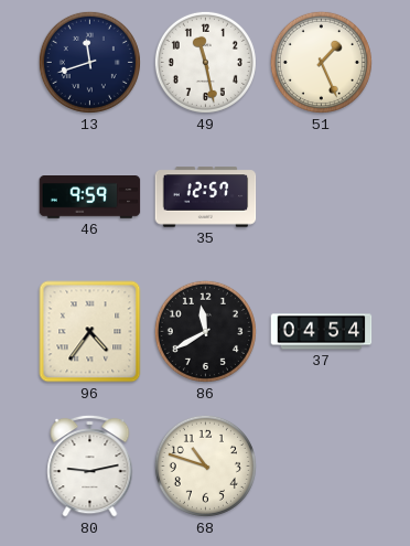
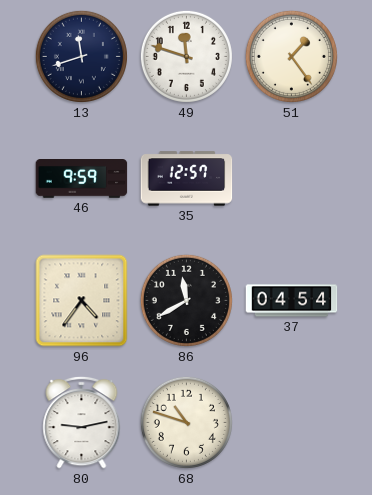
49: 11:28 -> 11:48
51: 1:26 -> 1:24
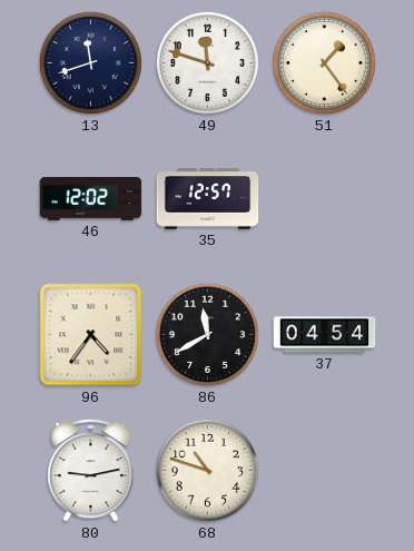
46: 9:59 -> 12:02
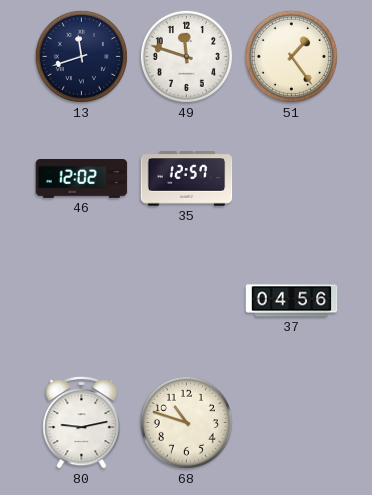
96: 4:36 -> none
86: 11:40 -> none
37: 04:54 -> 04:56
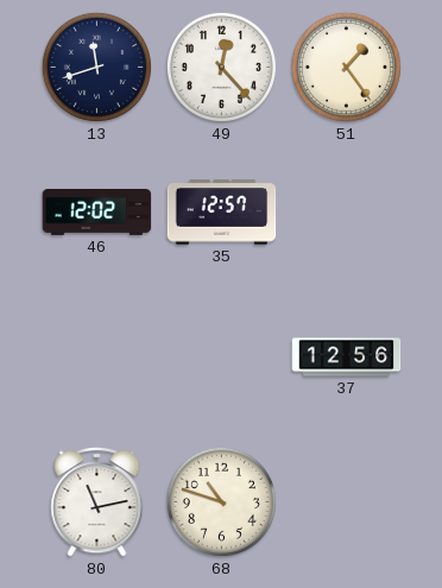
49: 11:48 -> 12:23
37: 04:56 -> 12:56
80: 9:13 -> 11:13
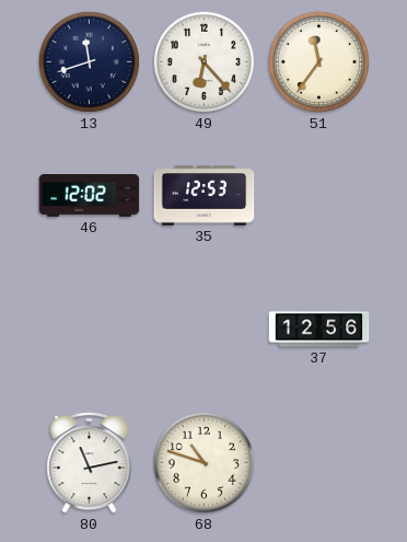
49: 12:23 -> 6:23
51: 1:24 -> 11:36
35: 12:57 -> 12:53
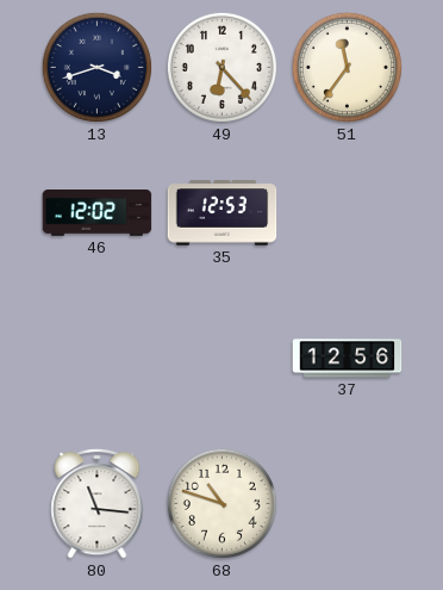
13: 11:42 -> 3:42
80: 11:13 -> 11:16
